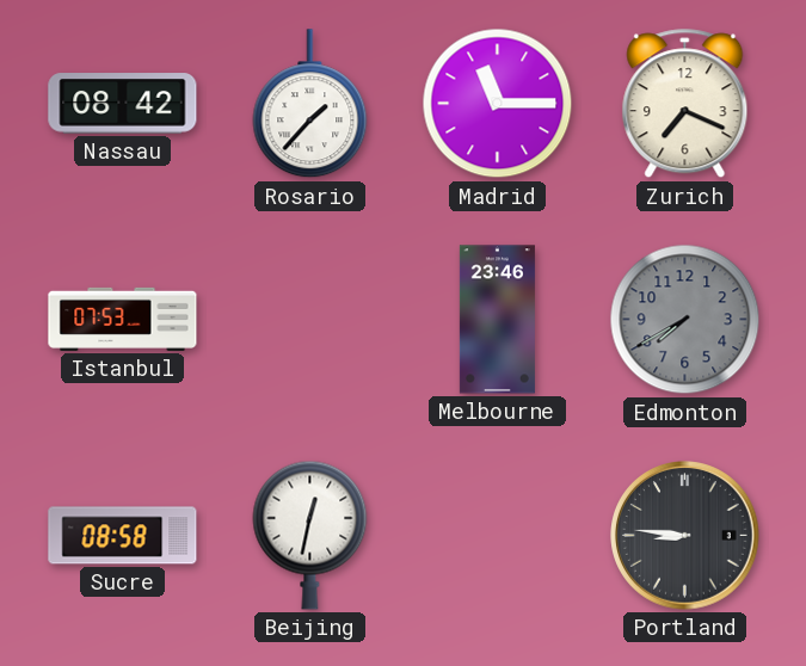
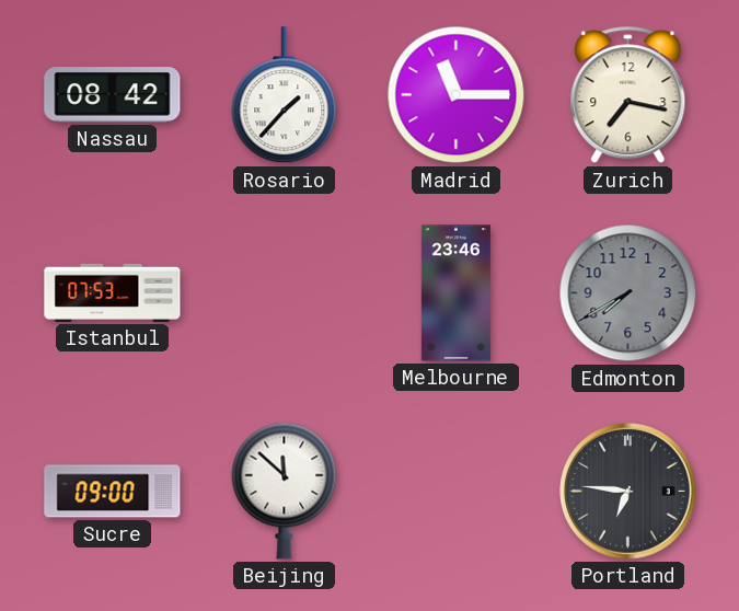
Zurich: 7:19 -> 7:17
Sucre: 08:58 -> 09:00
Beijing: 12:32 -> 11:52
Portland: 8:46 -> 6:46
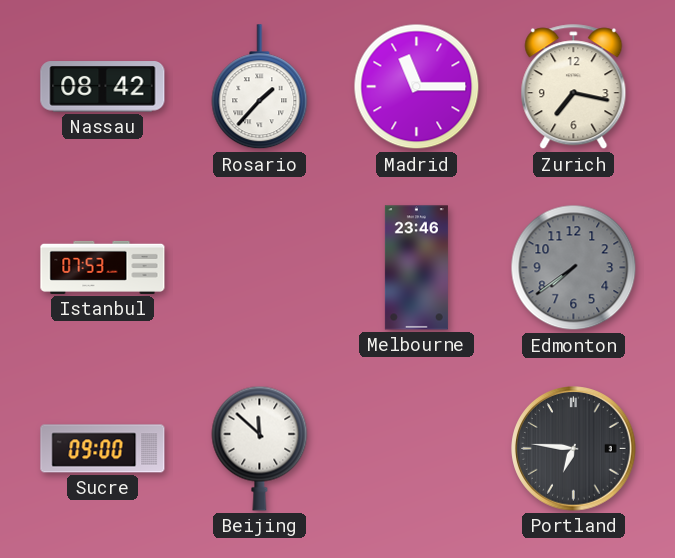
Edmonton: 7:40 -> 7:39
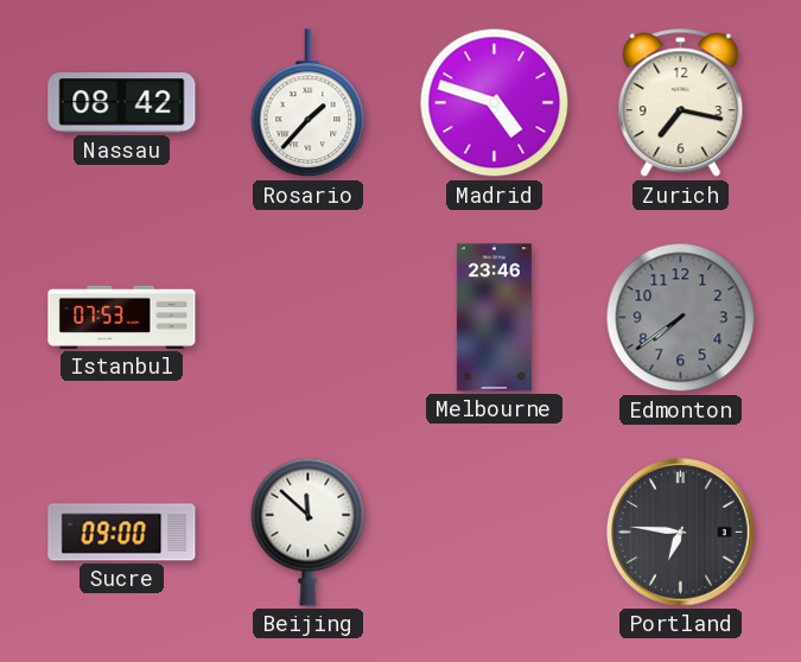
Madrid: 11:15 -> 4:48
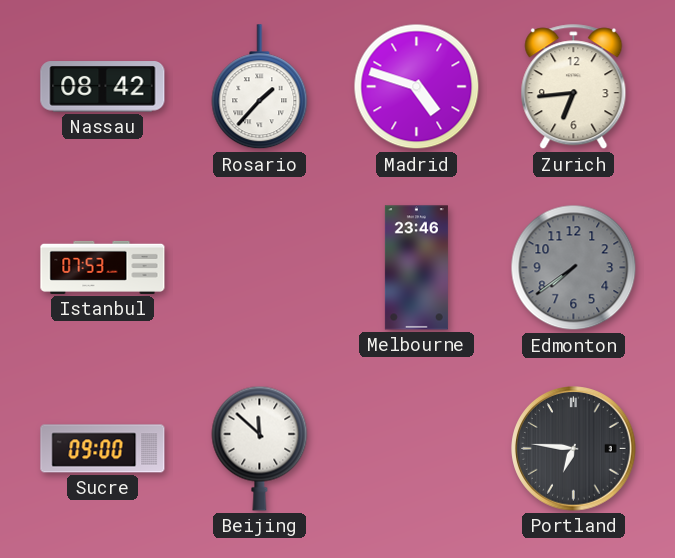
Zurich: 7:17 -> 6:44
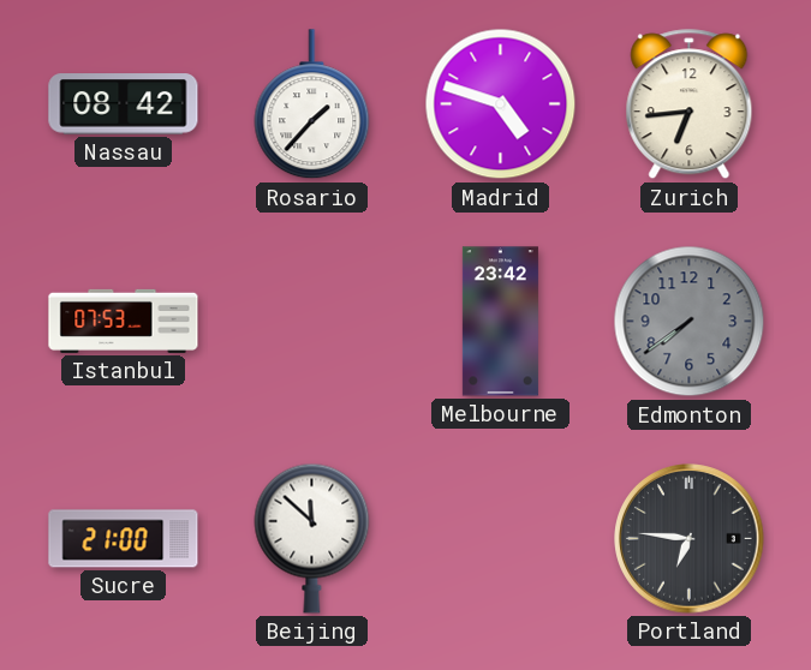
Melbourne: 23:46 -> 23:42
Sucre: 09:00 -> 21:00
